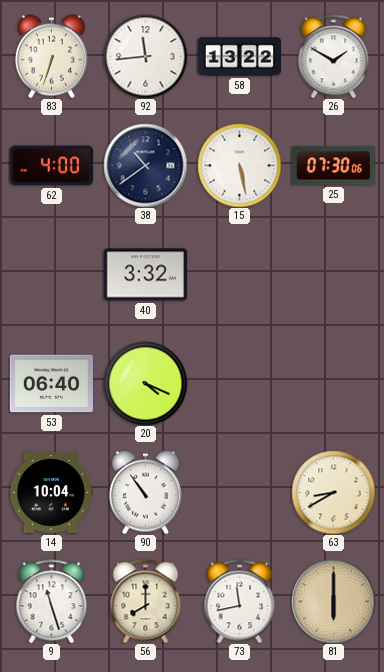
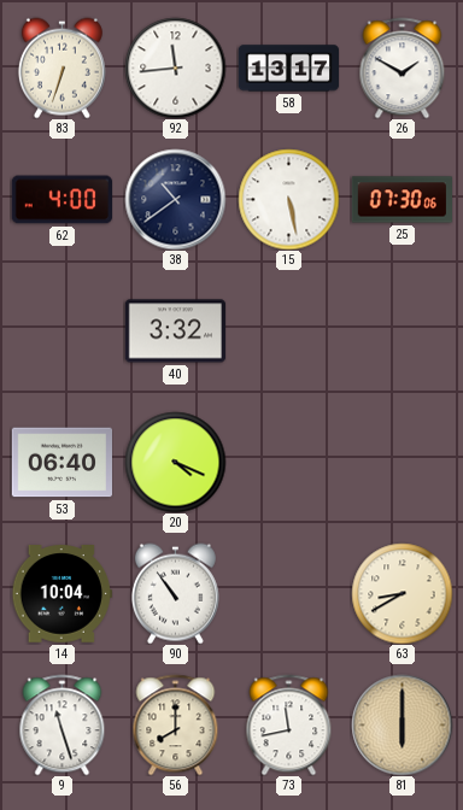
58: 13:22 -> 13:17
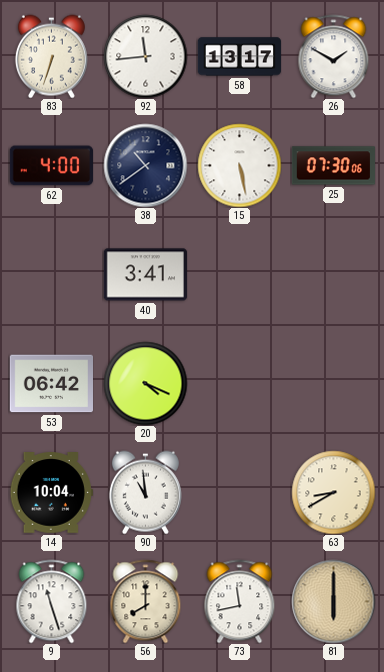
40: 3:32 -> 3:41
53: 06:40 -> 06:42
90: 10:54 -> 10:59
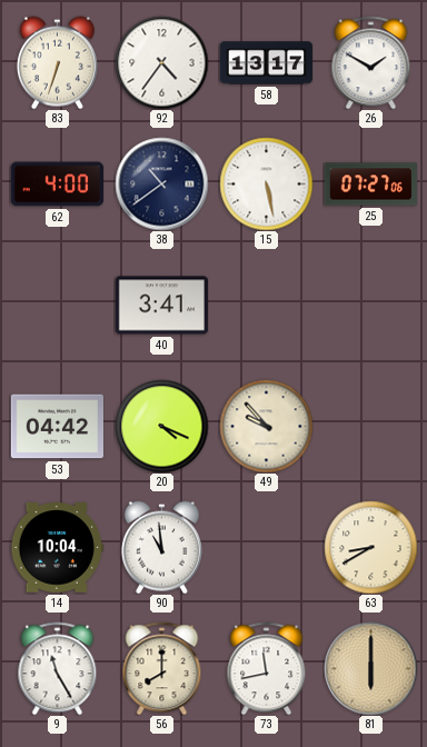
92: 11:44 -> 4:36
25: 07:30 -> 07:27
53: 06:42 -> 04:42
49: none -> 9:53
9: 11:27 -> 11:25
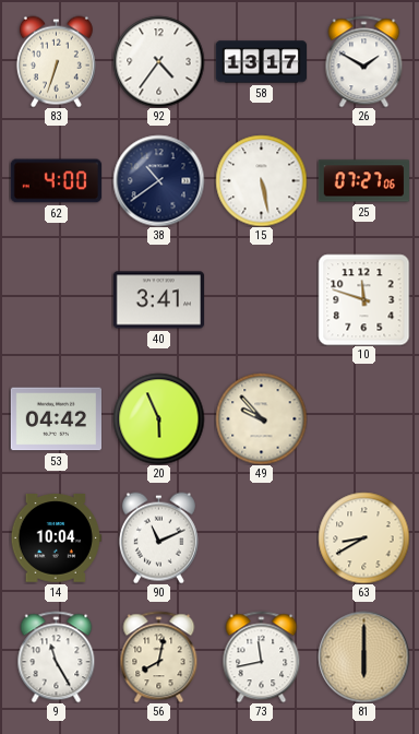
10: none -> 11:48
20: 4:19 -> 5:56
90: 10:59 -> 11:11
56: 8:00 -> 8:02
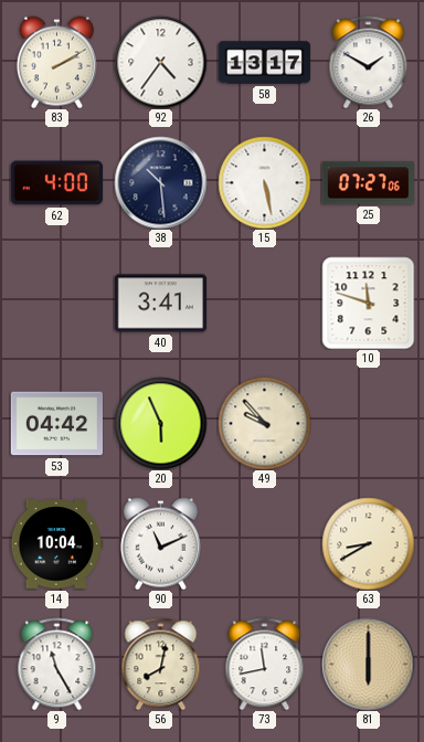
83: 6:33 -> 2:10
38: 10:39 -> 10:29
